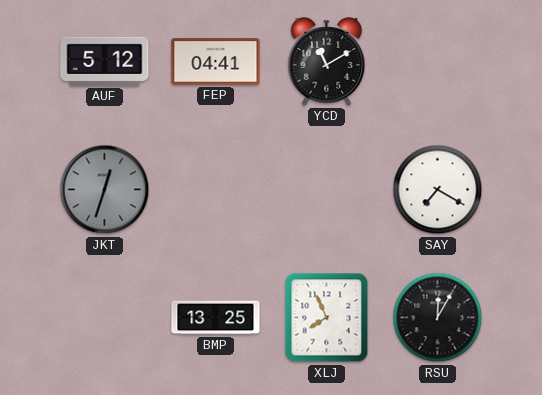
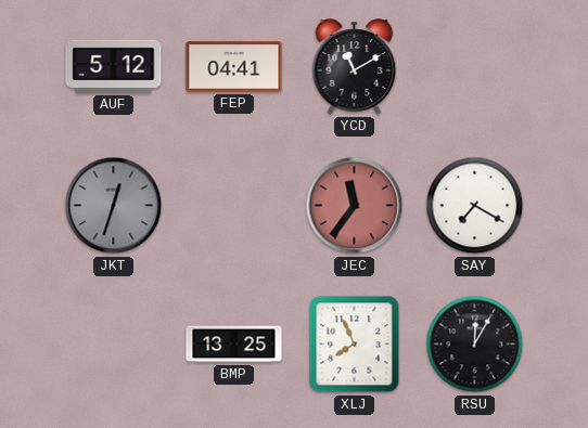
JEC: none -> 11:36
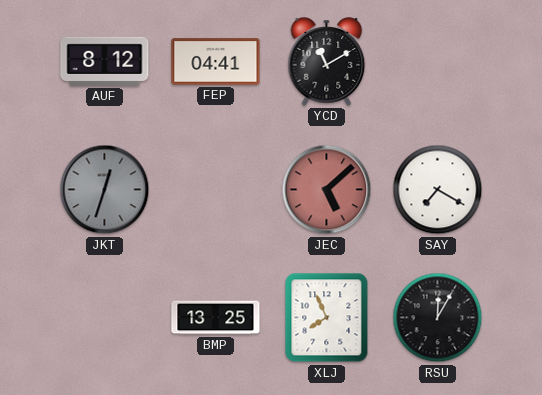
AUF: 5:12 -> 8:12
JEC: 11:36 -> 5:08
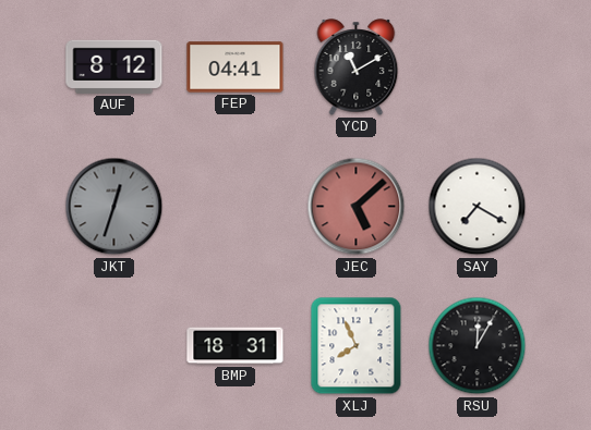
BMP: 13:25 -> 18:31
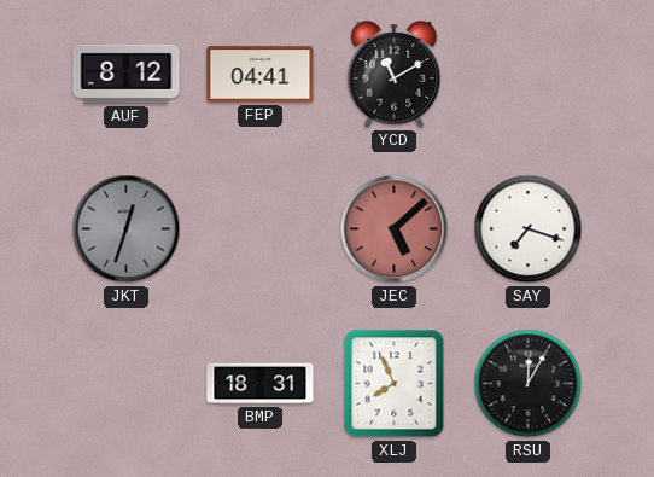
SAY: 7:20 -> 7:18
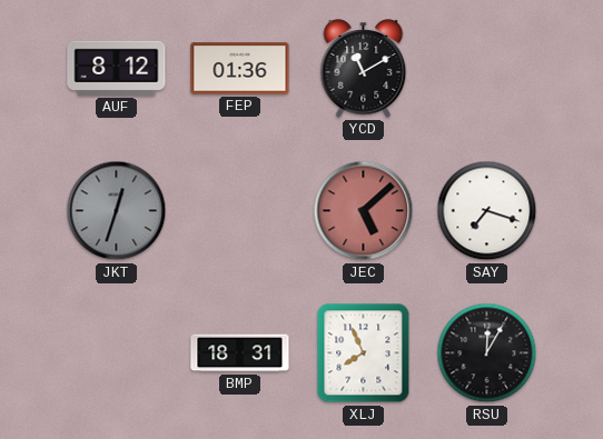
FEP: 04:41 -> 01:36
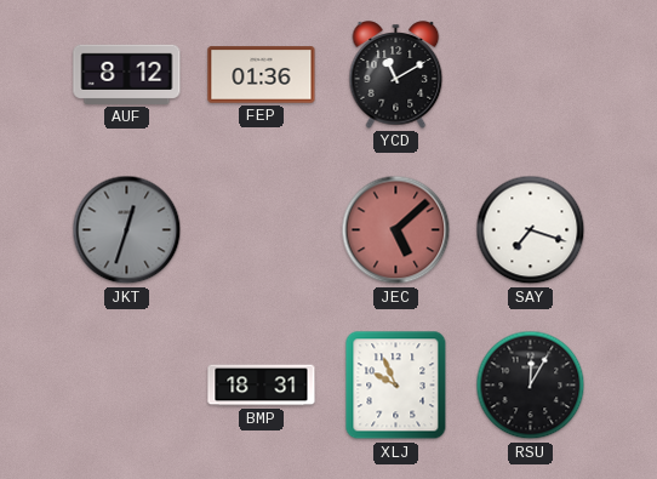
XLJ: 7:56 -> 9:56
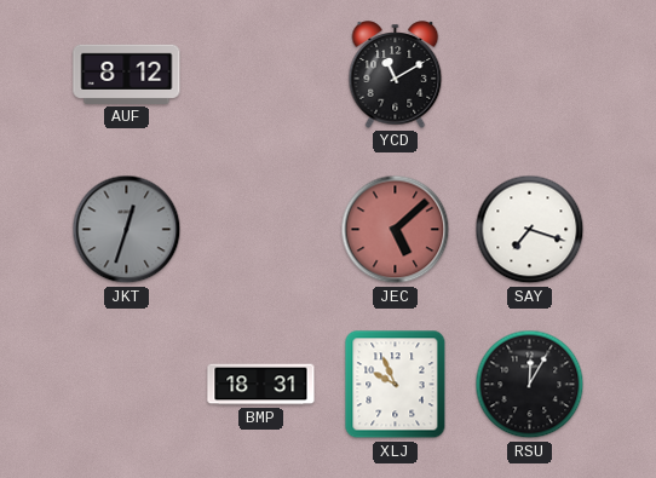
FEP: 01:36 -> none
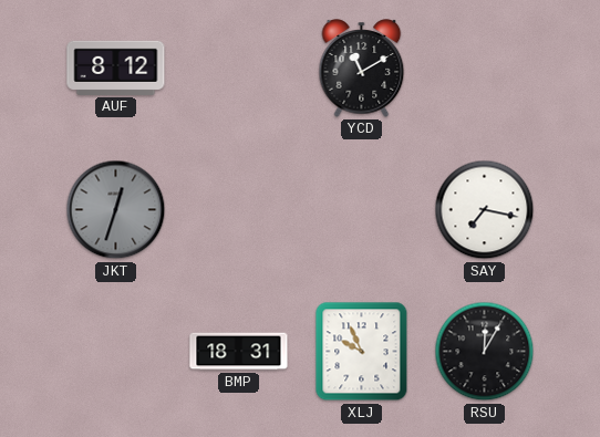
JEC: 5:08 -> none
SAY: 7:18 -> 7:17
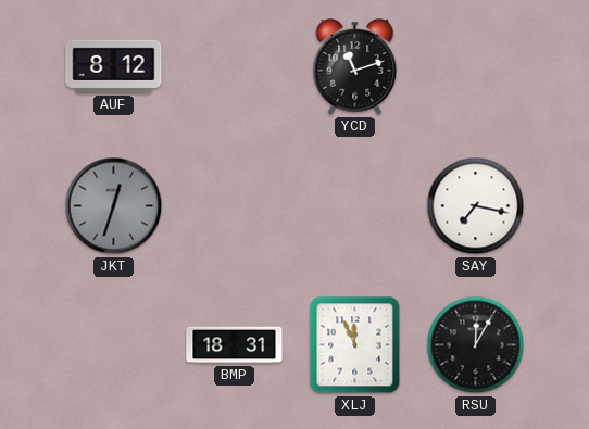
YCD: 11:10 -> 11:12
XLJ: 9:56 -> 11:56
